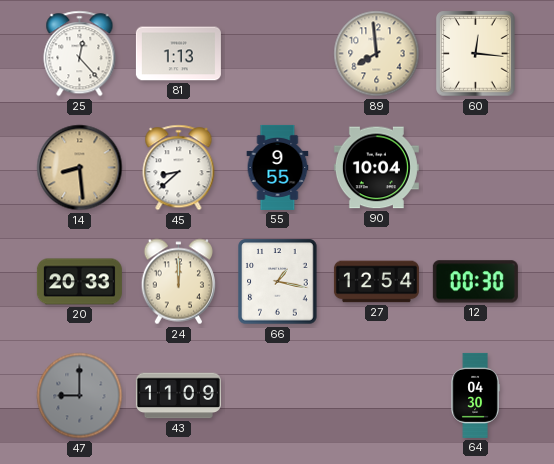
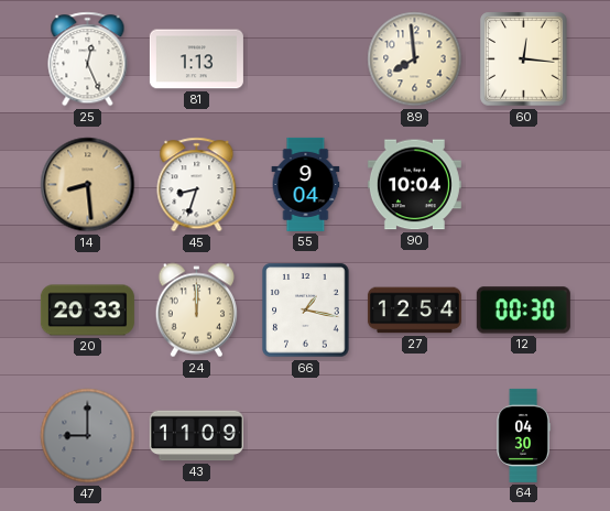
25: 12:23 -> 12:26
45: 8:38 -> 8:33
55: 9:55 -> 9:04
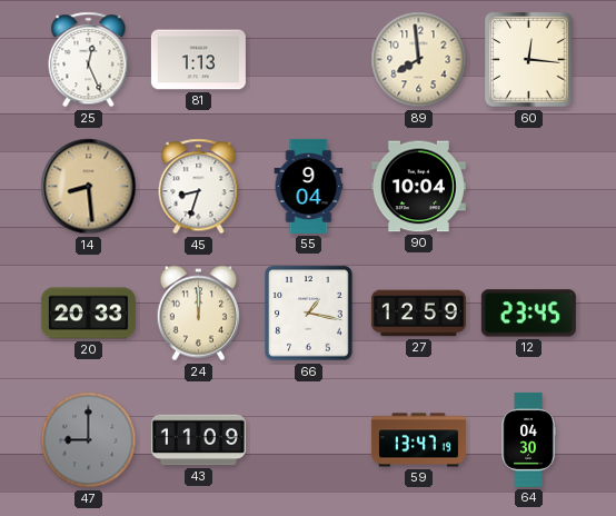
27: 12:54 -> 12:59
12: 00:30 -> 23:45
59: none -> 13:47
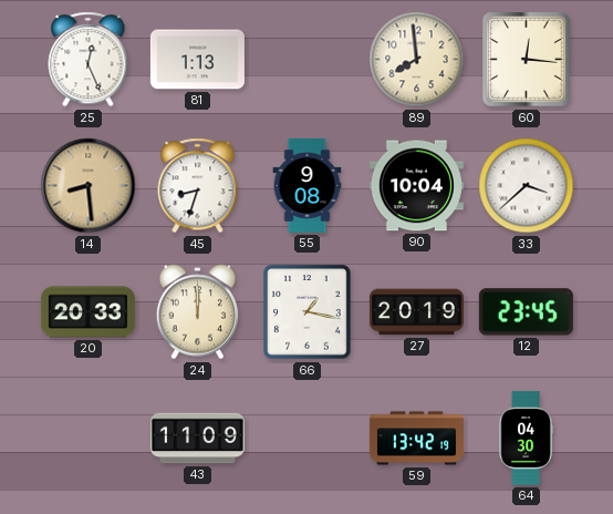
55: 9:04 -> 9:08
33: none -> 3:38
27: 12:59 -> 20:19
47: 9:00 -> none
59: 13:47 -> 13:42
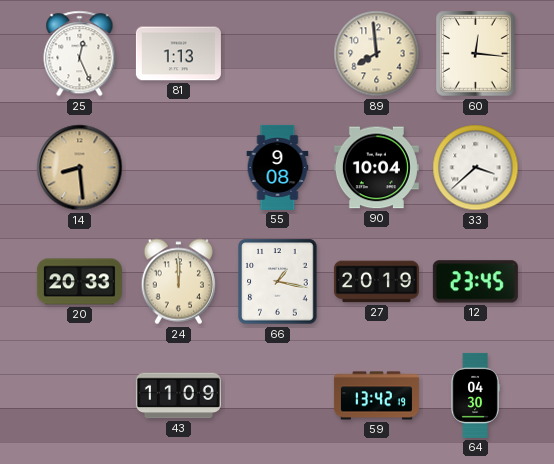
45: 8:33 -> none
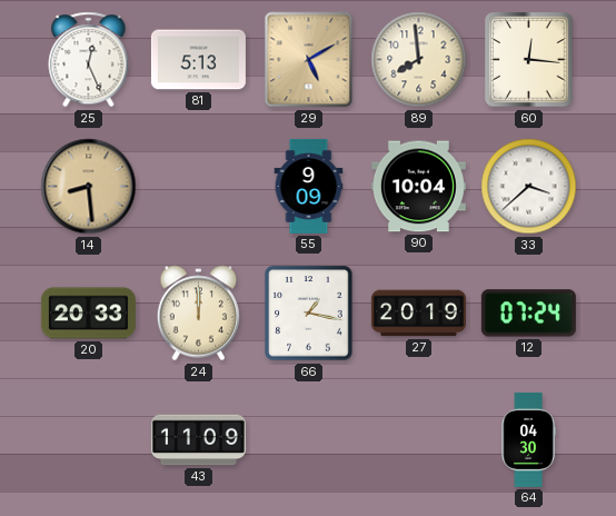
81: 1:13 -> 5:13
29: none -> 5:10
55: 9:08 -> 9:09
12: 23:45 -> 07:24
59: 13:42 -> none
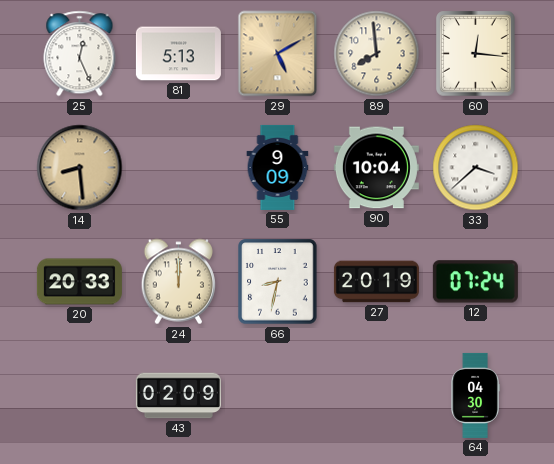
66: 1:17 -> 8:32
43: 11:09 -> 02:09
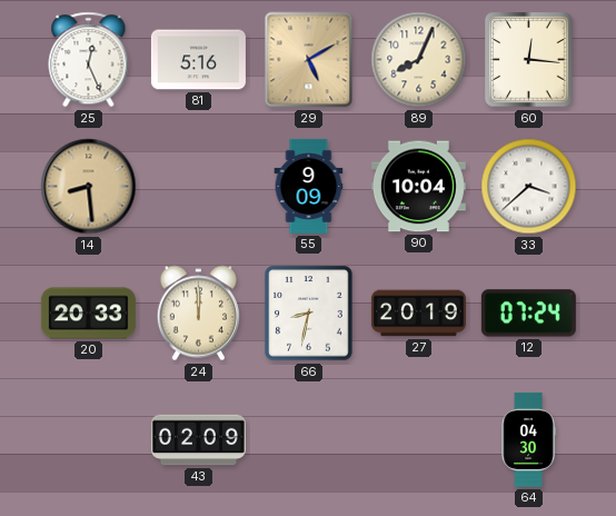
81: 5:13 -> 5:16
89: 7:59 -> 8:04
